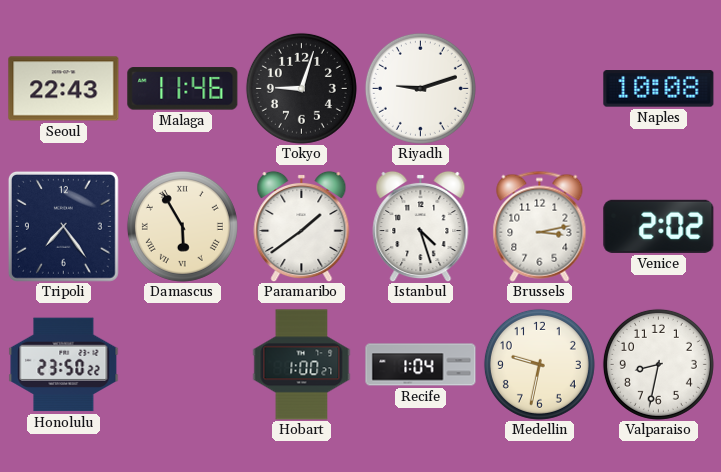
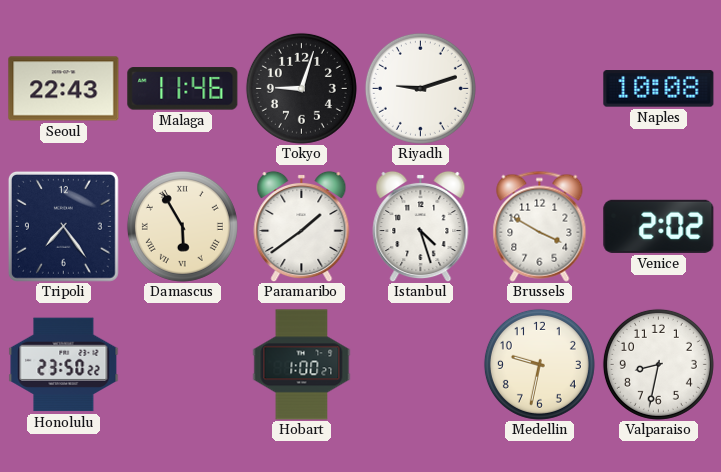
Brussels: 3:13 -> 3:50
Recife: 1:04 -> none
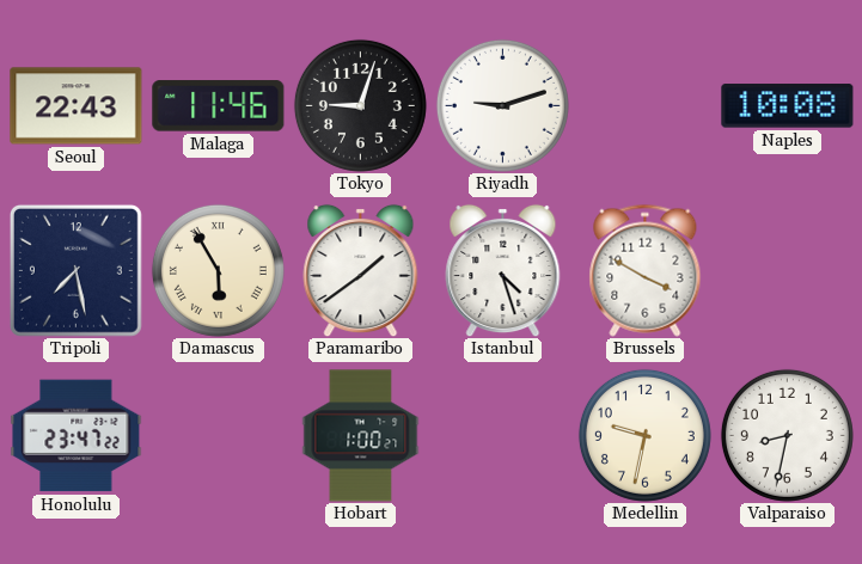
Tripoli: 7:24 -> 7:28
Venice: 2:02 -> none
Honolulu: 23:50 -> 23:47
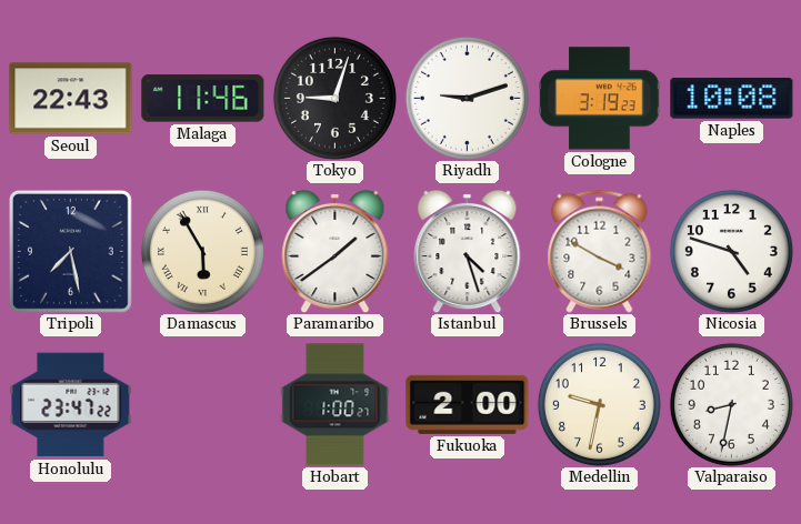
Cologne: none -> 3:19
Nicosia: none -> 4:48
Fukuoka: none -> 2:00
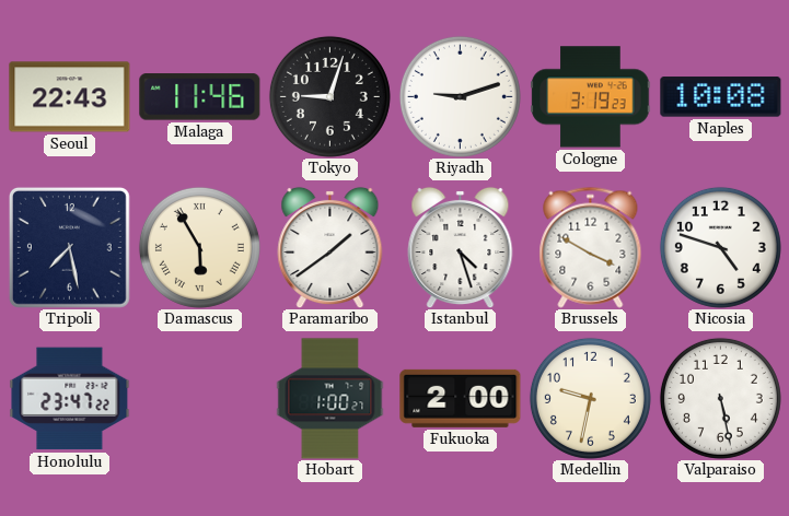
Valparaiso: 8:32 -> 5:28
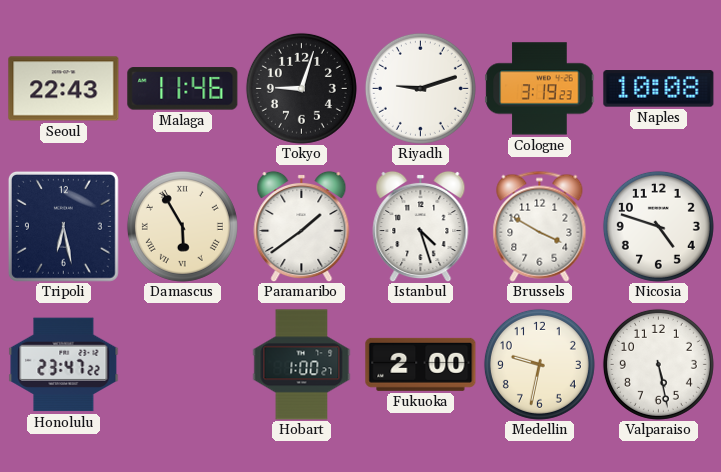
Tripoli: 7:28 -> 6:28
